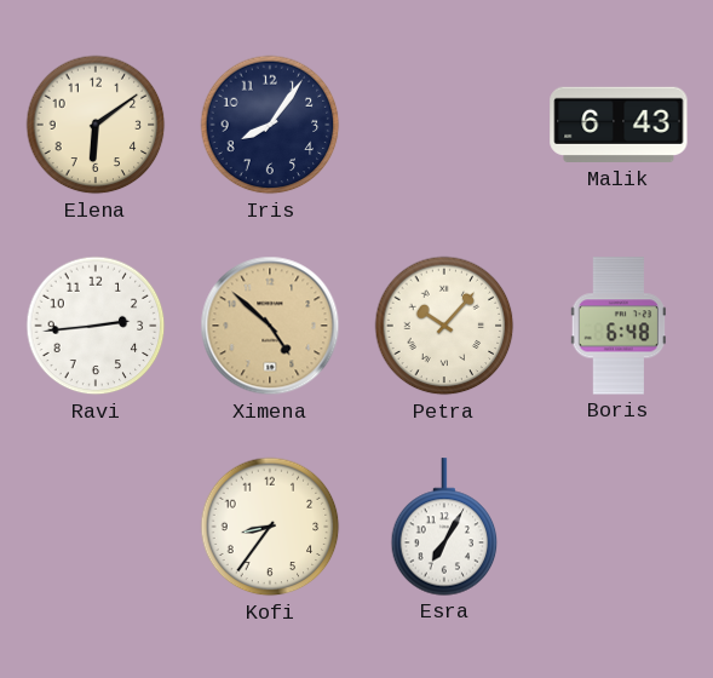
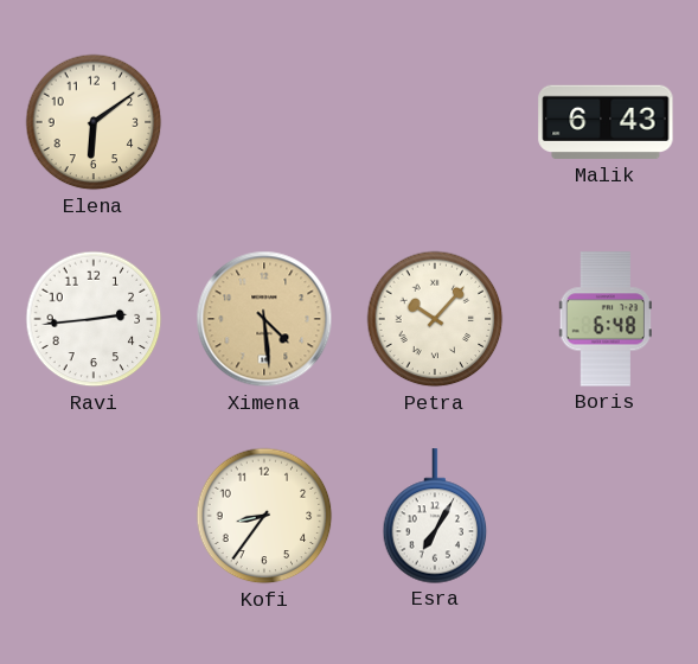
Iris: 8:06 -> none
Ximena: 4:52 -> 4:29
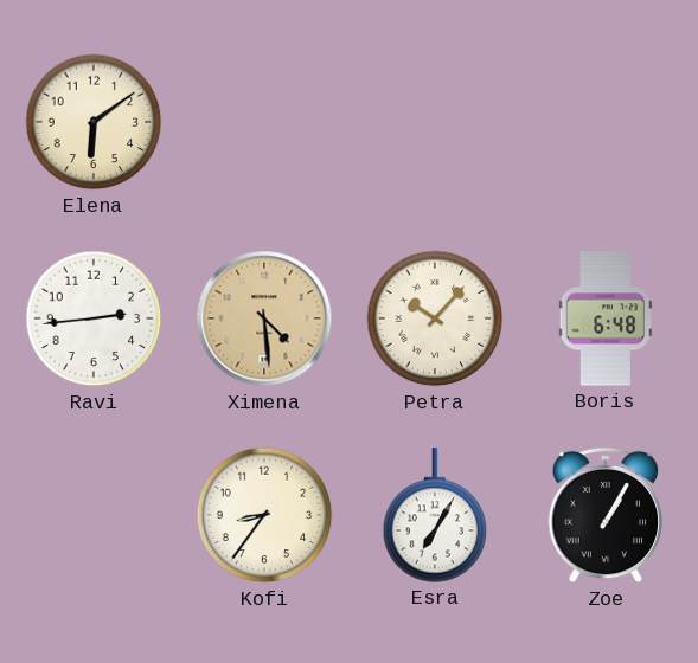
Malik: 6:43 -> none
Zoe: none -> 1:05
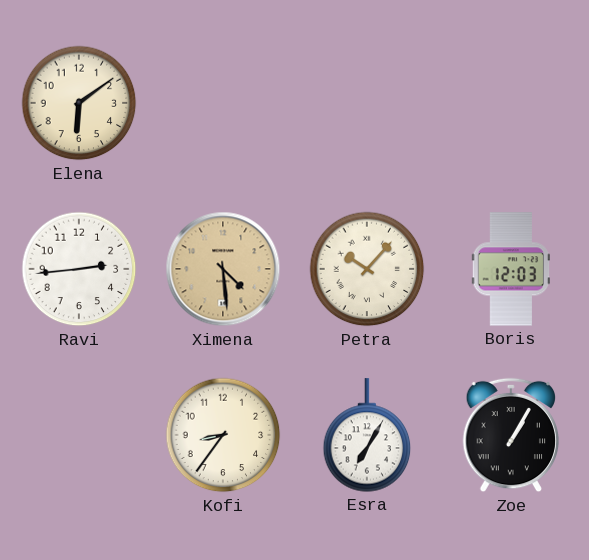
Boris: 6:48 -> 12:03
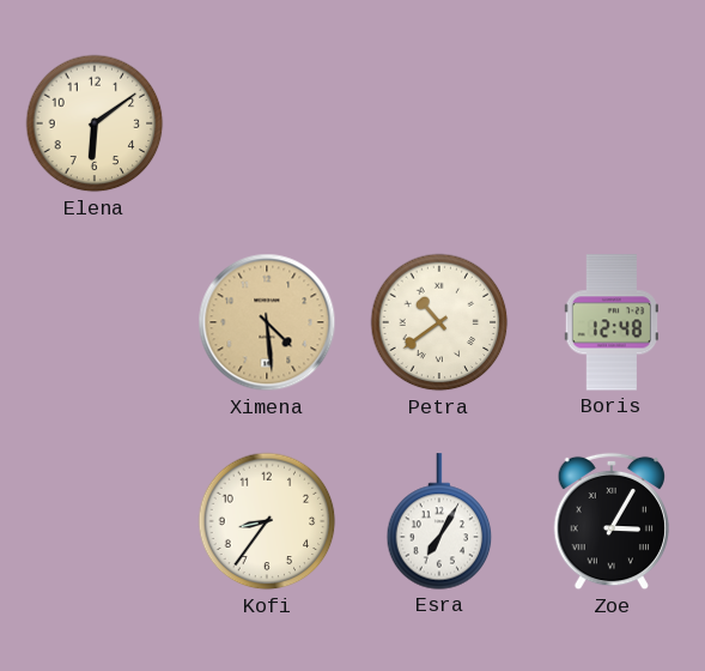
Ravi: 2:44 -> none
Petra: 10:07 -> 10:39
Boris: 12:03 -> 12:48
Zoe: 1:05 -> 3:05
